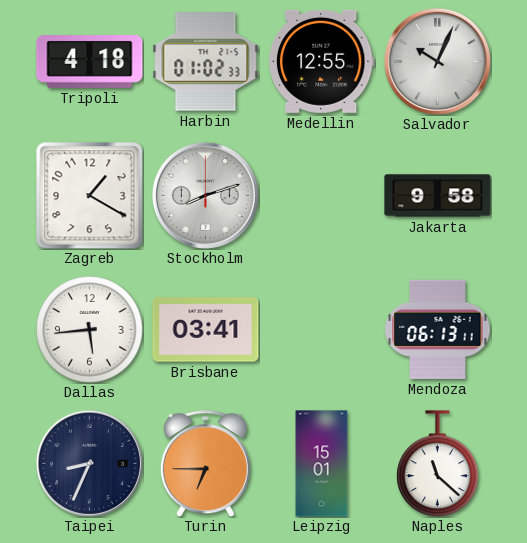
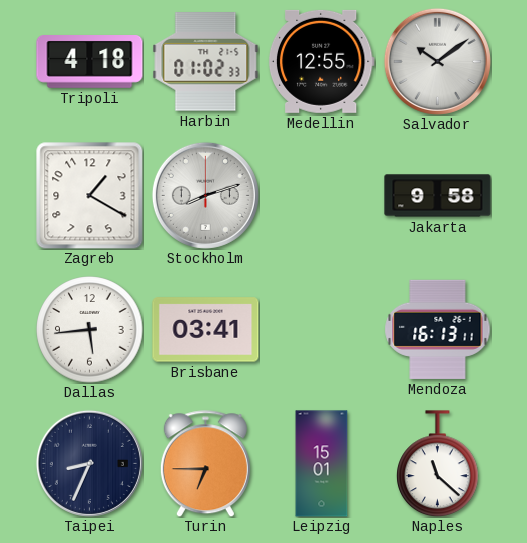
Salvador: 10:04 -> 10:09
Mendoza: 06:13 -> 16:13
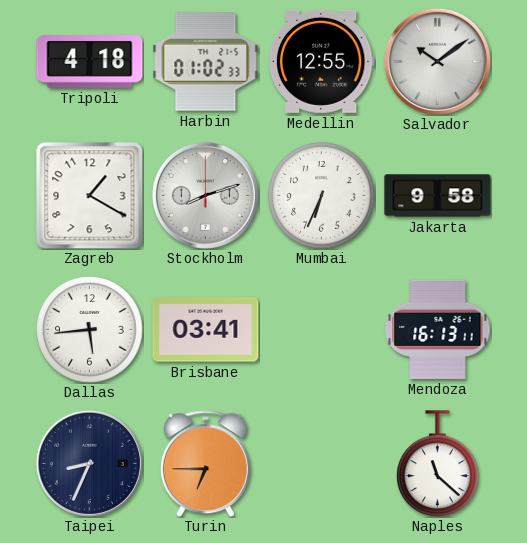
Mumbai: none -> 6:34
Leipzig: 15:01 -> none
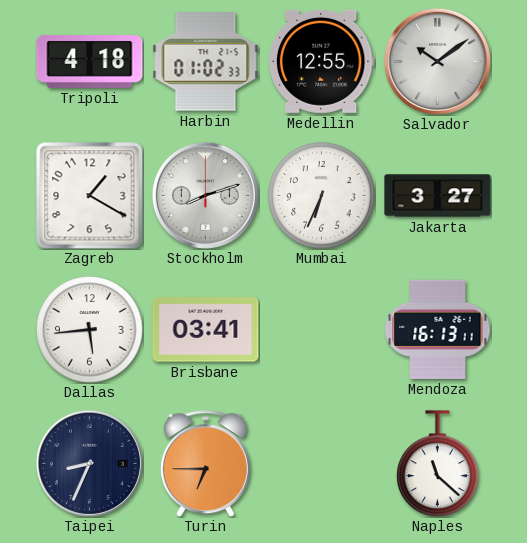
Jakarta: 9:58 -> 3:27
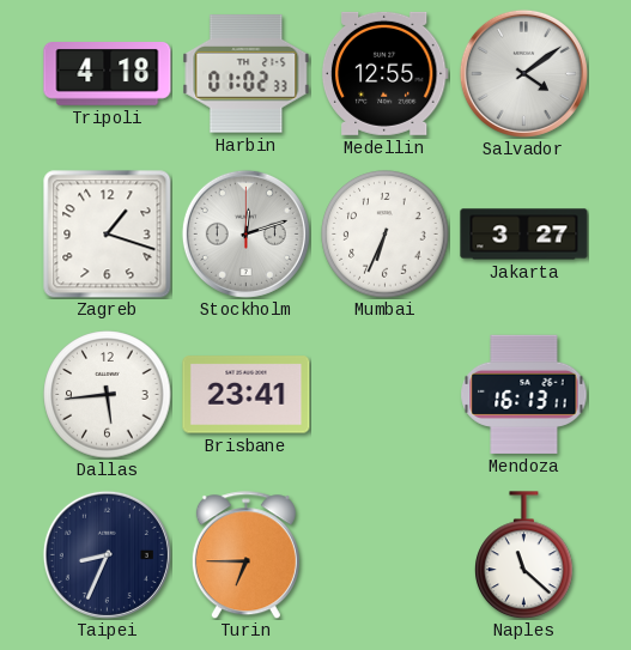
Salvador: 10:09 -> 4:09
Zagreb: 1:20 -> 1:18
Stockholm: 8:12 -> 12:12
Brisbane: 03:41 -> 23:41
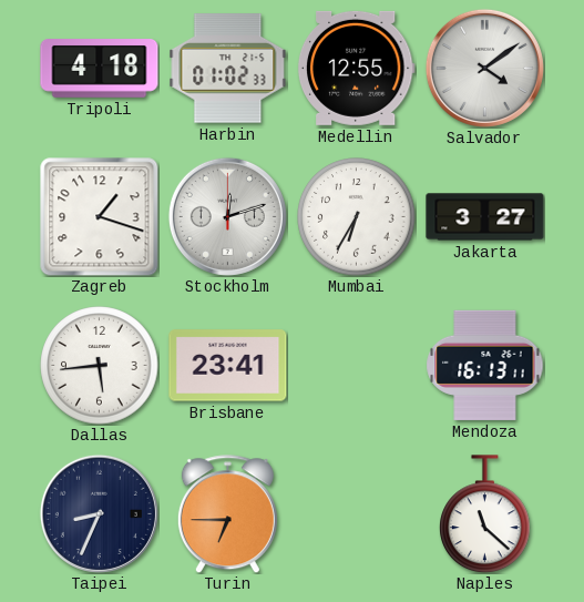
Mumbai: 6:34 -> 6:35
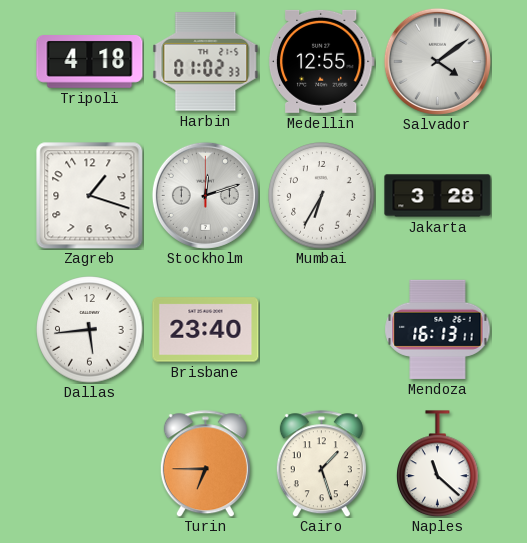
Jakarta: 3:27 -> 3:28
Brisbane: 23:41 -> 23:40
Taipei: 8:34 -> none
Cairo: none -> 1:27
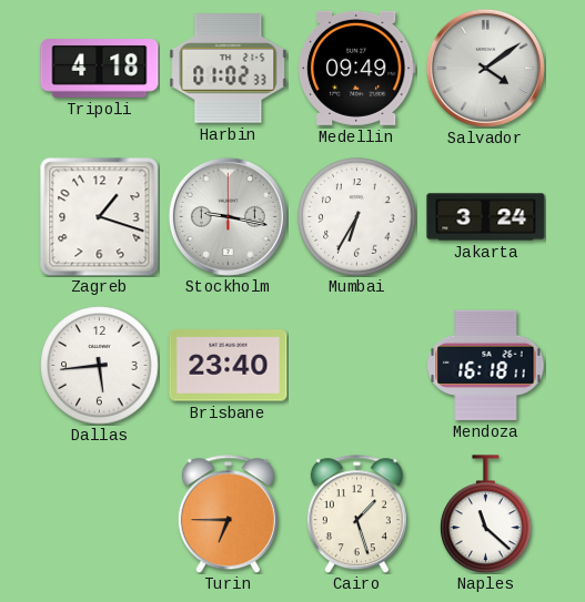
Medellin: 12:55 -> 09:49
Stockholm: 12:12 -> 9:17
Jakarta: 3:28 -> 3:24
Mendoza: 16:13 -> 16:18
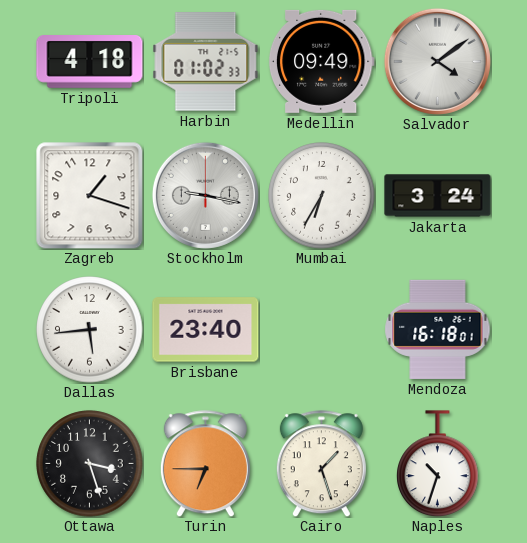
Mendoza: 16:18:11 -> 16:18:01
Ottawa: none -> 3:27
Naples: 11:22 -> 10:33
